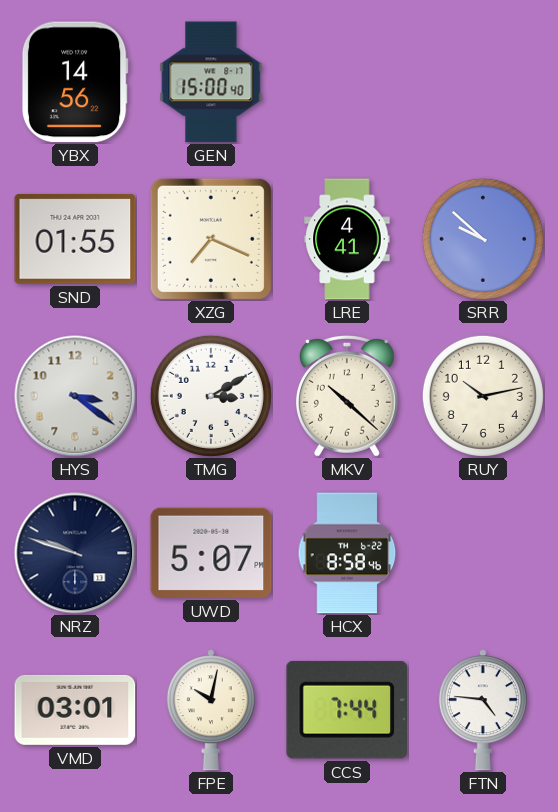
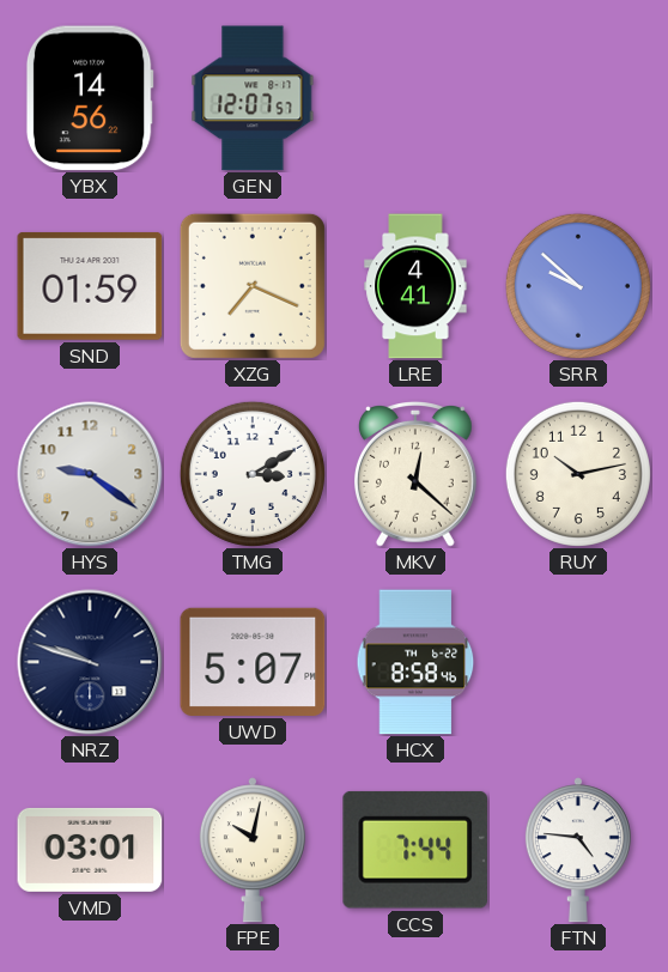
GEN: 15:00 -> 12:07
SND: 01:55 -> 01:59
HYS: 3:21 -> 9:21
MKV: 10:22 -> 12:22
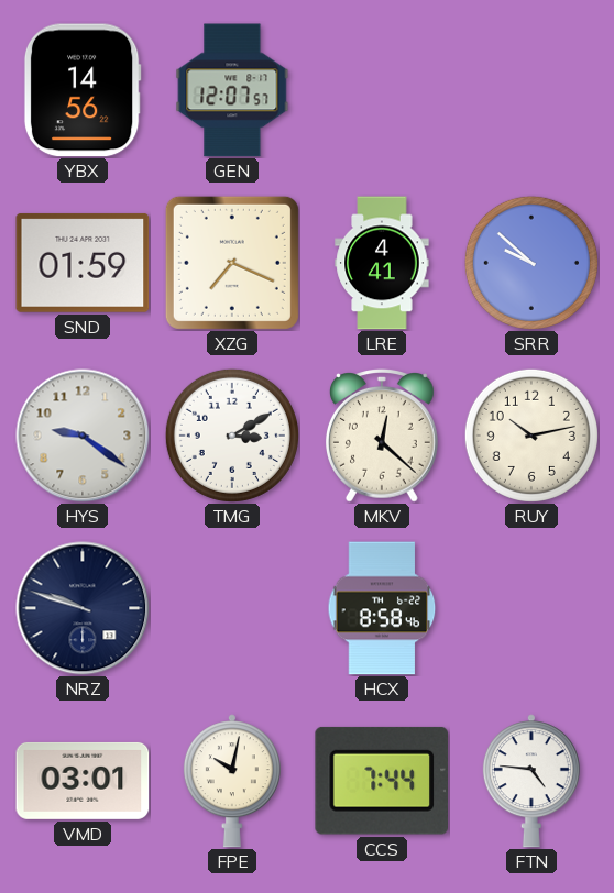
UWD: 5:07 -> none
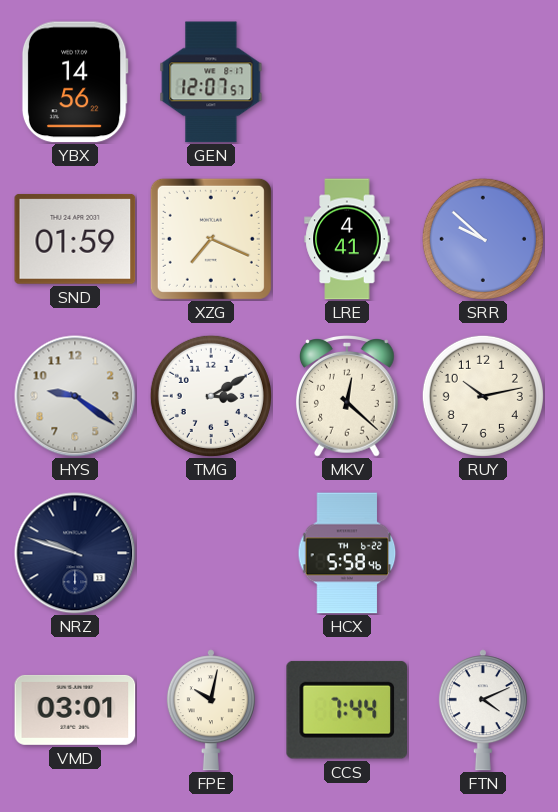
HCX: 8:58 -> 5:58
FTN: 4:46 -> 4:11
